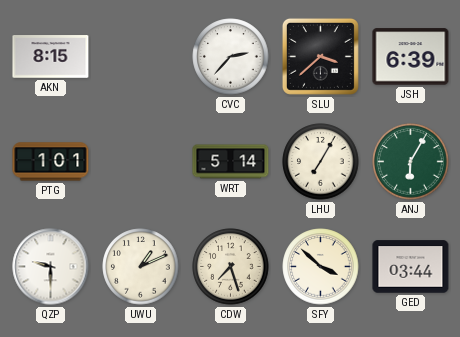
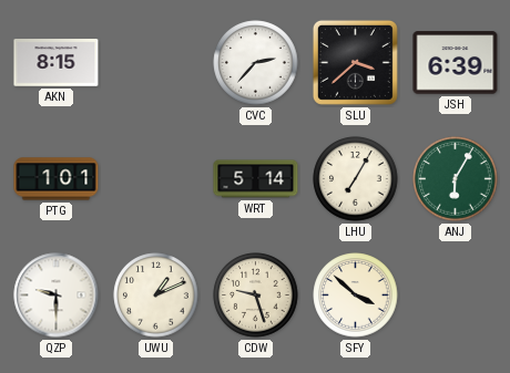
CDW: 7:27 -> 9:27
GED: 03:44 -> none
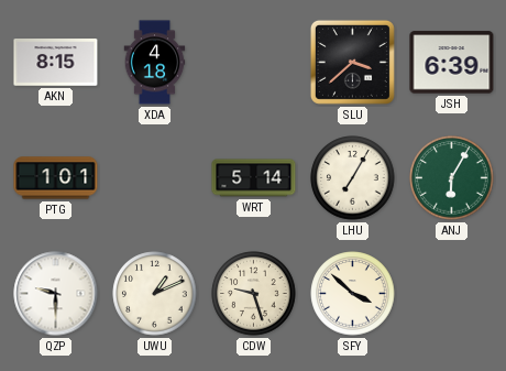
XDA: none -> 4:18
CVC: 2:37 -> none
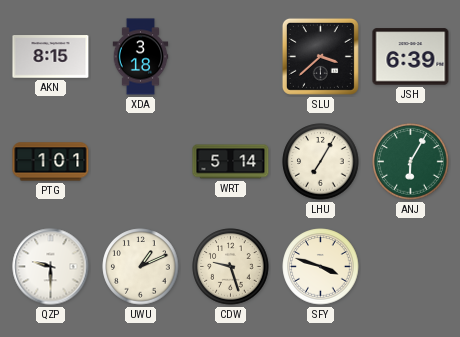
XDA: 4:18 -> 3:18
SFY: 3:52 -> 3:48
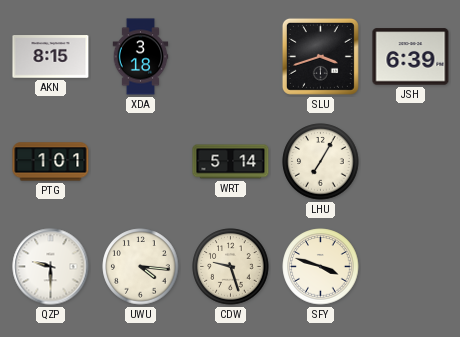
SLU: 3:38 -> 3:42
ANJ: 6:05 -> none
UWU: 1:11 -> 4:16
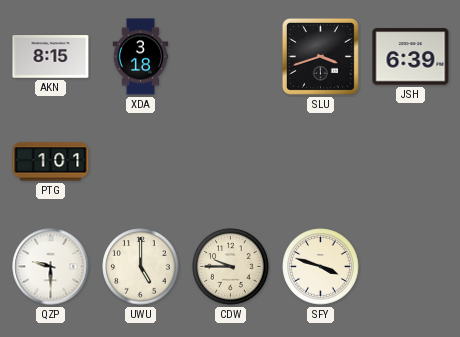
WRT: 5:14 -> none
LHU: 7:05 -> none
UWU: 4:16 -> 5:00
CDW: 9:27 -> 9:45
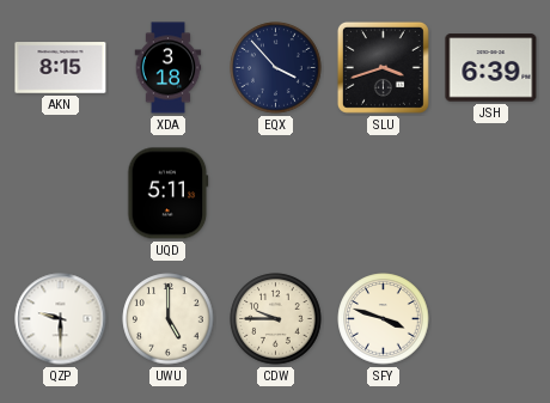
EQX: none -> 3:53
PTG: 1:01 -> none
UQD: none -> 5:11
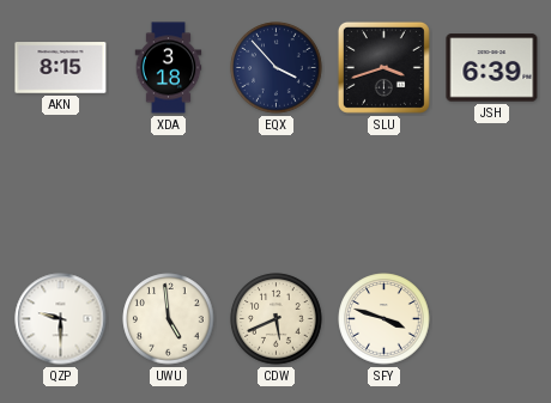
UQD: 5:11 -> none
UWU: 5:00 -> 4:59
CDW: 9:45 -> 5:41
